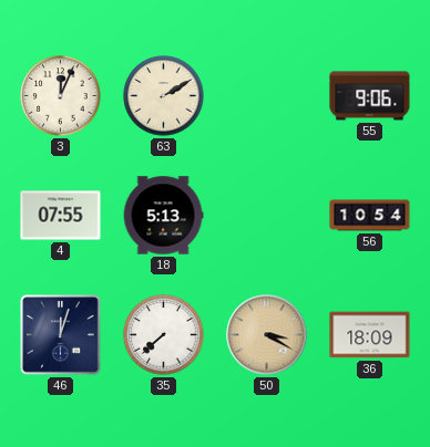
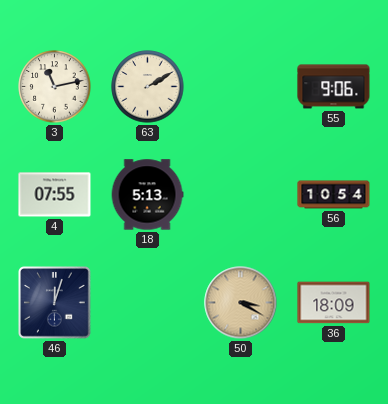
3: 12:04 -> 11:13
35: 7:38 -> none
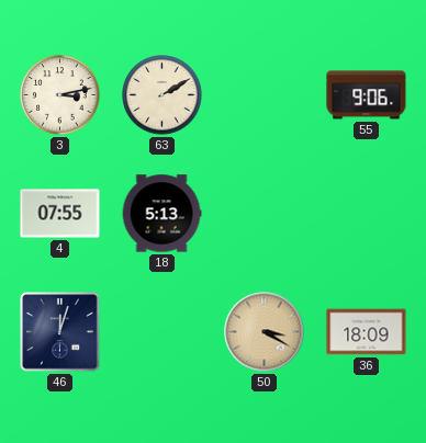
3: 11:13 -> 3:13
56: 10:54 -> none
